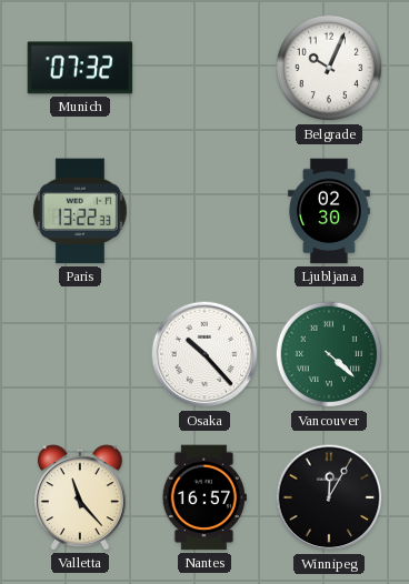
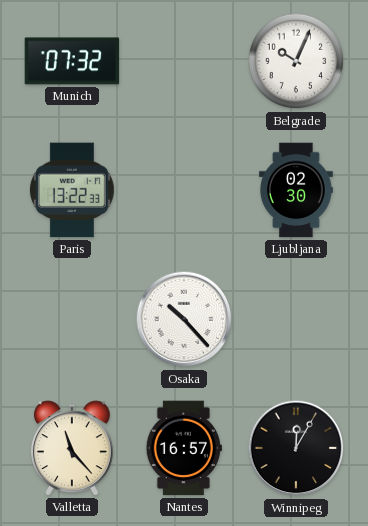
Vancouver: 4:22 -> none
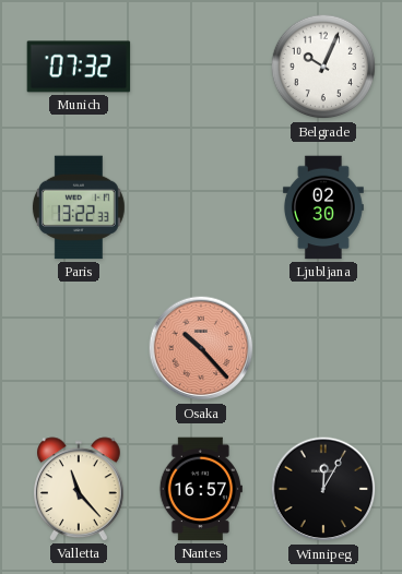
Osaka dial: white -> salmon
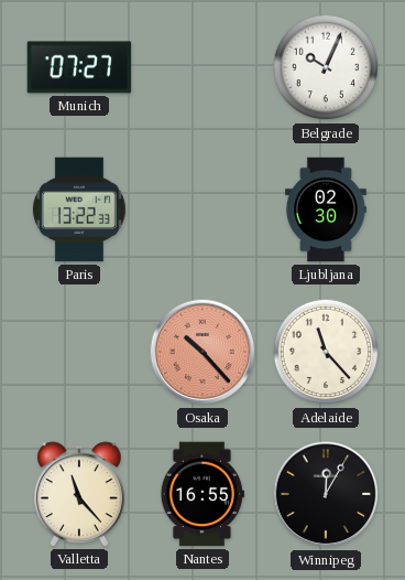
Munich: 07:32 -> 07:27
Adelaide: none -> 11:23
Nantes: 16:57 -> 16:55
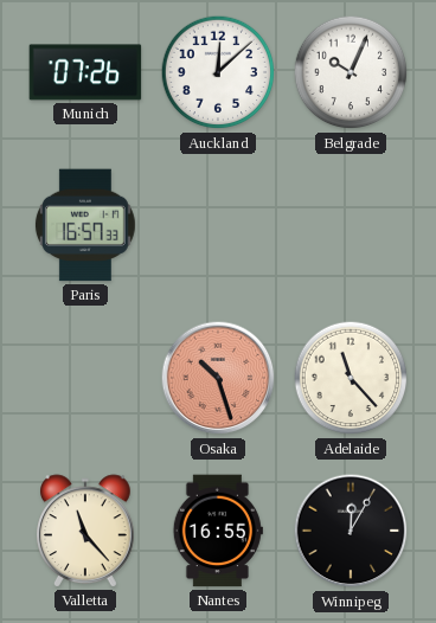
Munich: 07:27 -> 07:26
Auckland: none -> 12:08
Paris: 13:22 -> 16:57
Ljubljana: 02:30 -> none
Osaka: 10:23 -> 10:27
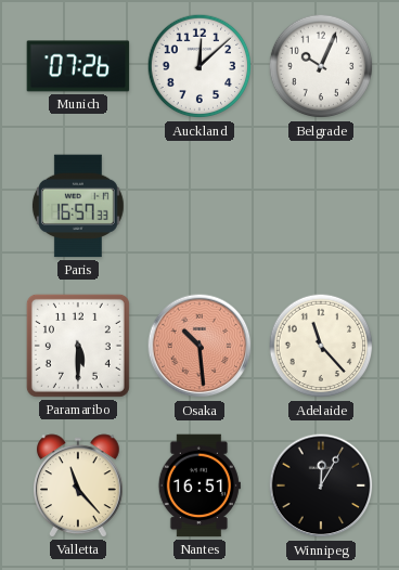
Paramaribo: none -> 5:30
Osaka: 10:27 -> 10:29
Nantes: 16:55 -> 16:51
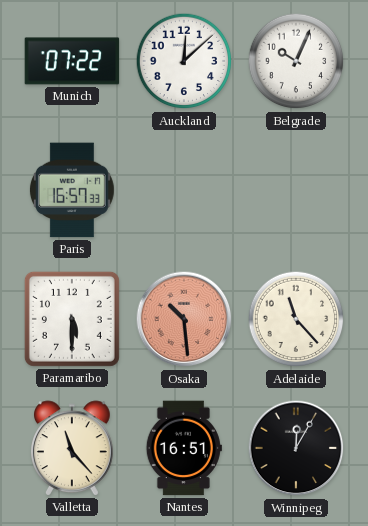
Munich: 07:26 -> 07:22
